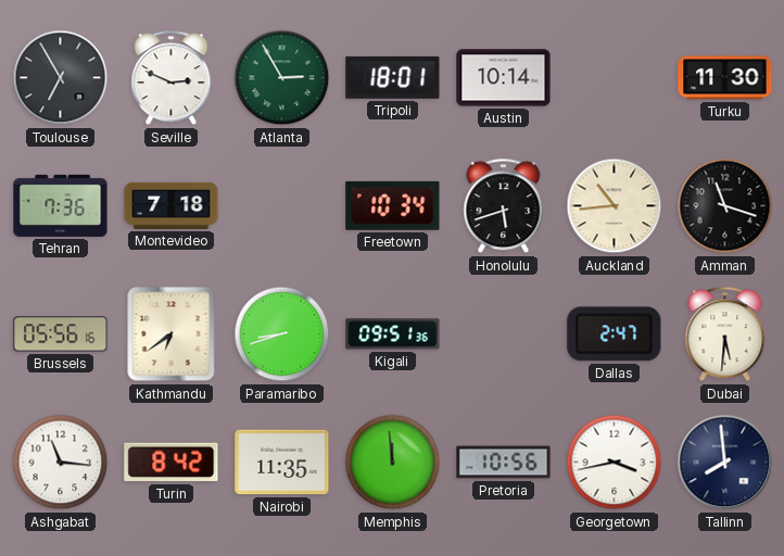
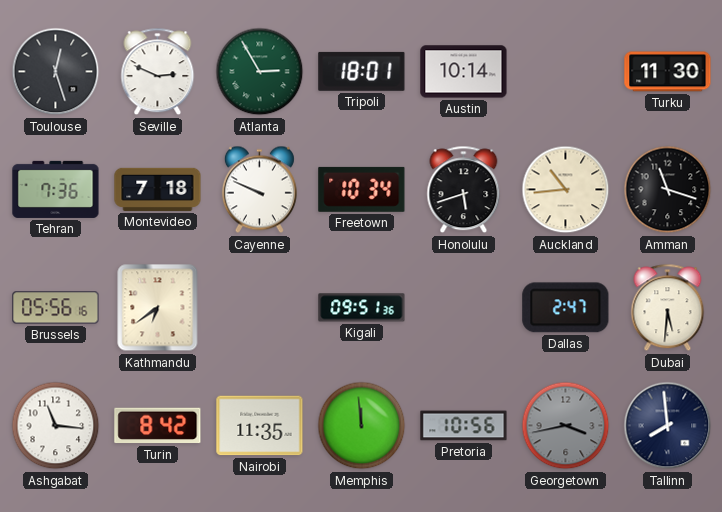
Toulouse: 6:55 -> 12:27
Cayenne: none -> 9:49
Paramaribo: 8:42 -> none
Georgetown dial: white -> grey
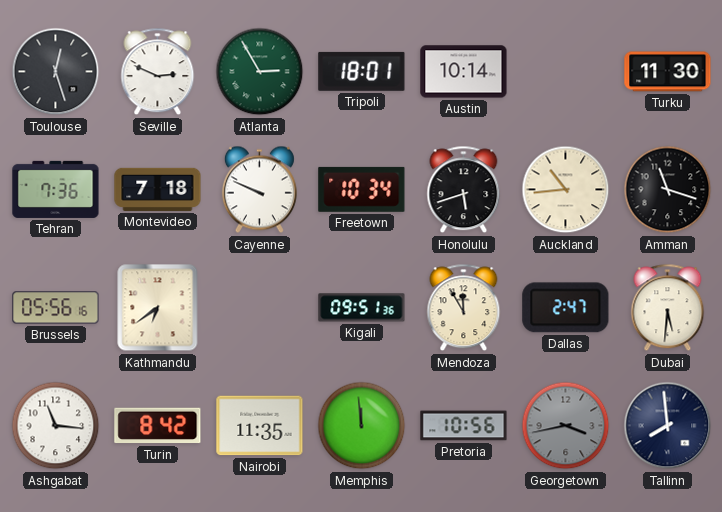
Mendoza: none -> 11:55
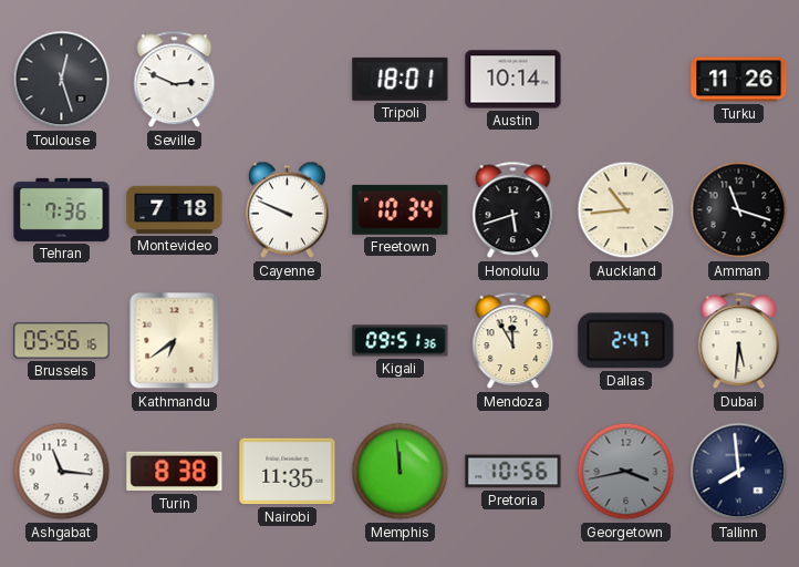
Atlanta: 2:55 -> none
Turku: 11:30 -> 11:26
Turin: 8:42 -> 8:38
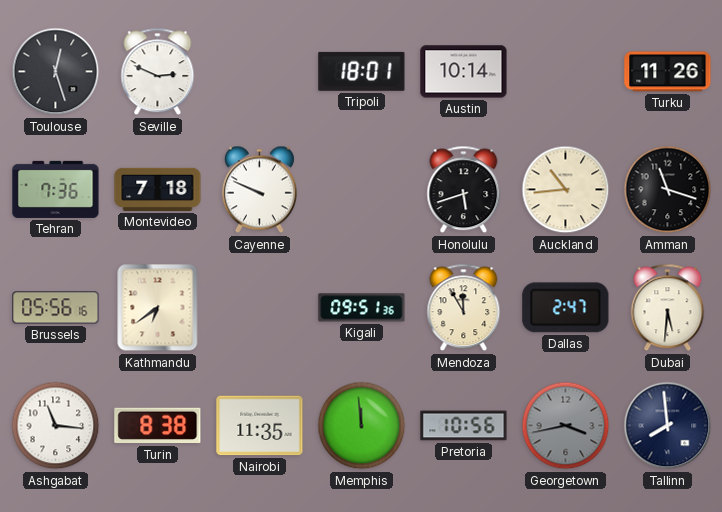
Freetown: 10:34 -> none
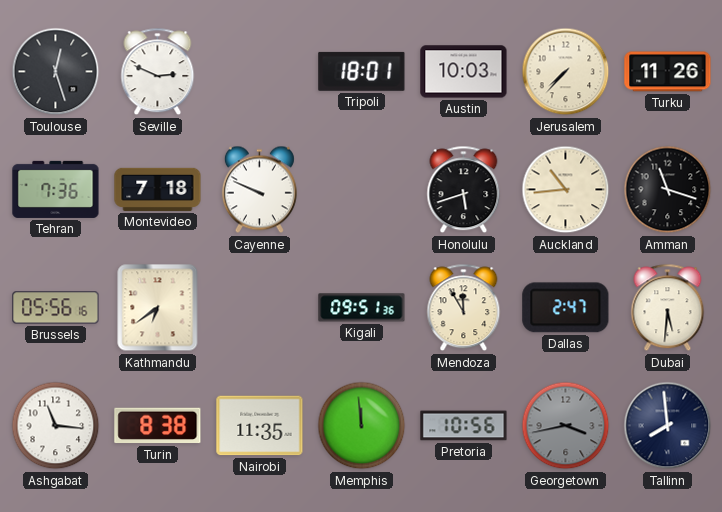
Austin: 10:14 -> 10:03
Jerusalem: none -> 7:37
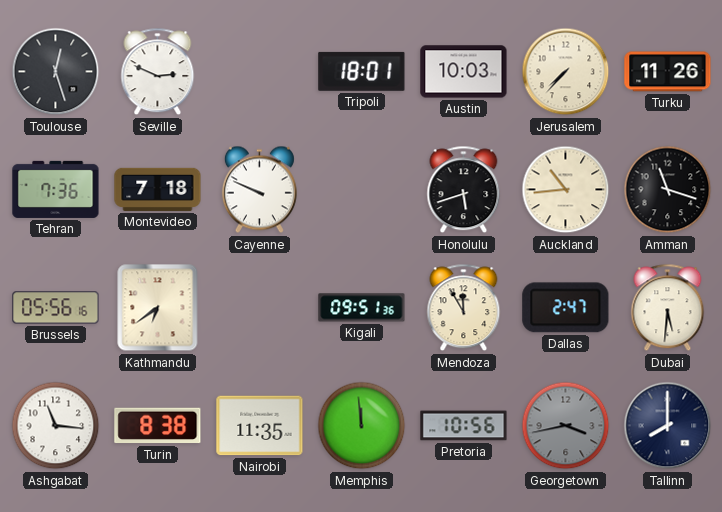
Tallinn: 7:59 -> 8:00
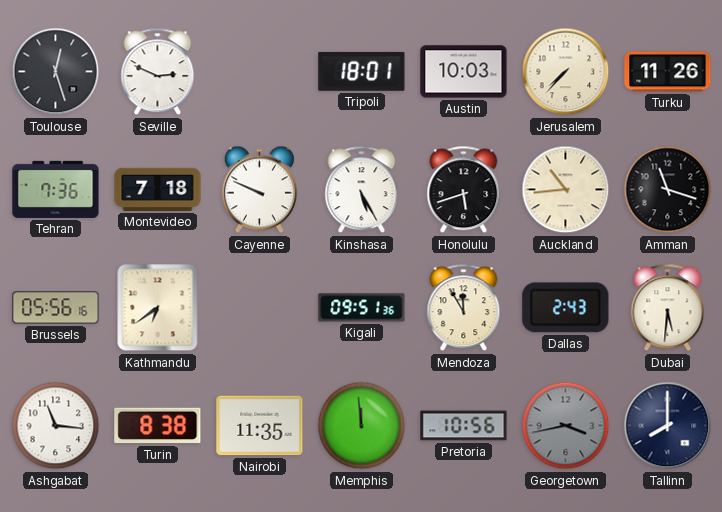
Kinshasa: none -> 5:25
Dallas: 2:47 -> 2:43
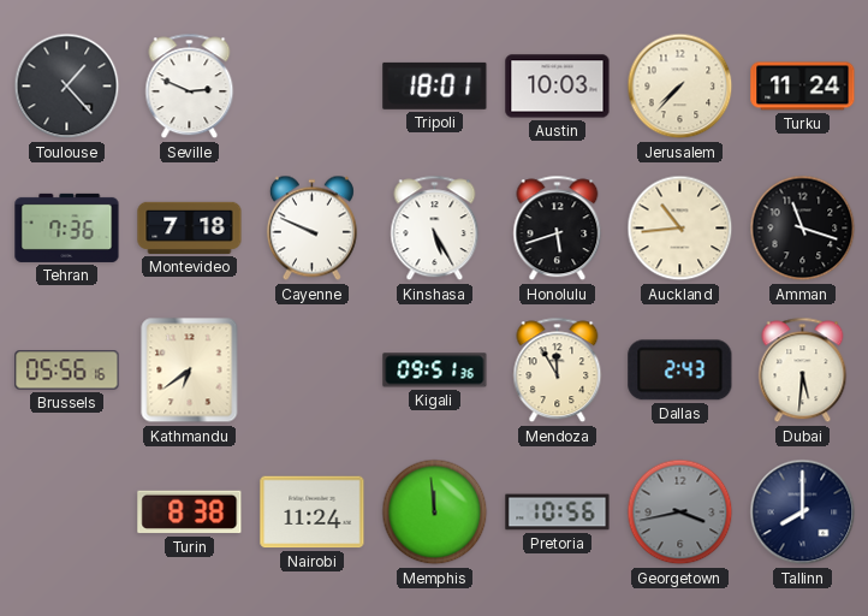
Toulouse: 12:27 -> 1:23
Turku: 11:26 -> 11:24
Ashgabat: 11:16 -> none
Nairobi: 11:35 -> 11:24
